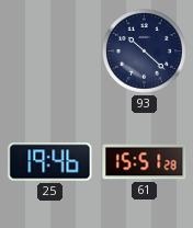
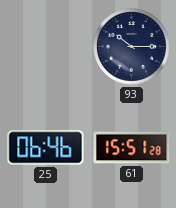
93: 10:22 -> 10:15
25: 19:46 -> 06:46
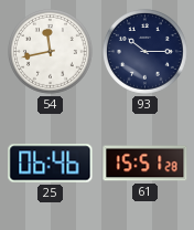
54: none -> 11:43
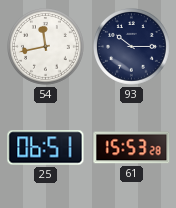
25: 06:46 -> 06:51
61: 15:51 -> 15:53
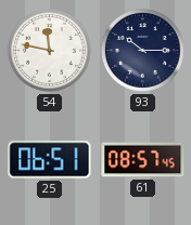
54: 11:43 -> 11:47
61: 15:53 -> 08:57
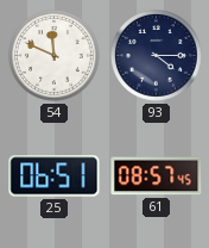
54: 11:47 -> 11:49
93: 10:15 -> 4:15
